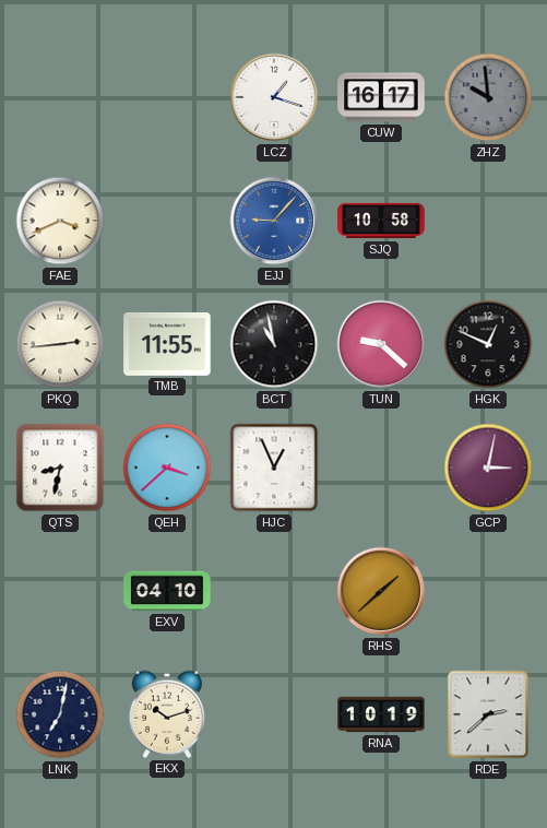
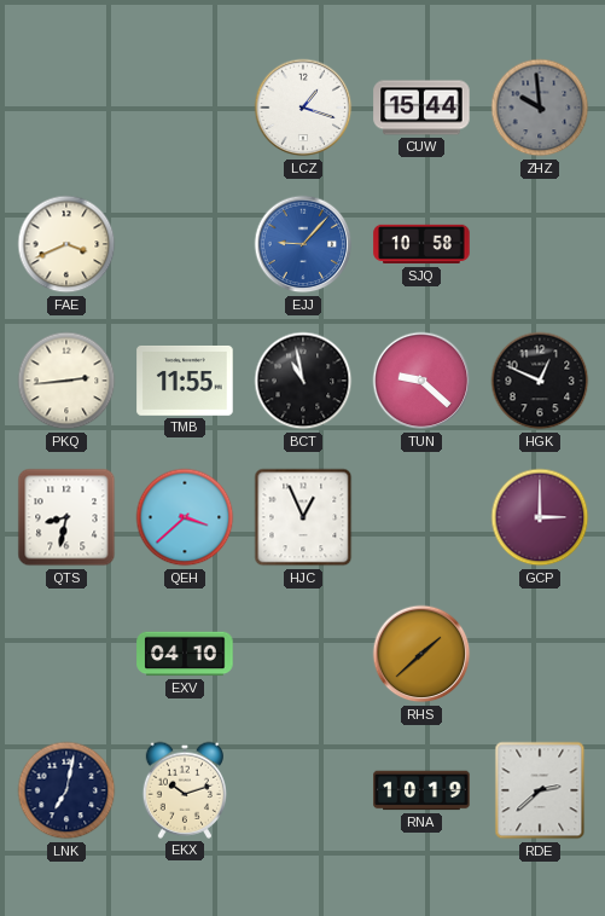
CUW: 16:17 -> 15:44
GCP: 3:02 -> 3:00
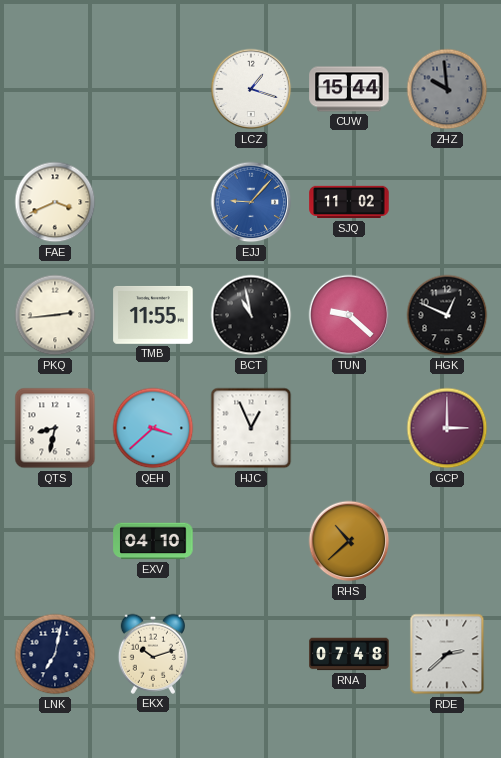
SJQ: 10:58 -> 11:02
RHS: 1:38 -> 10:38
RNA: 10:19 -> 07:48
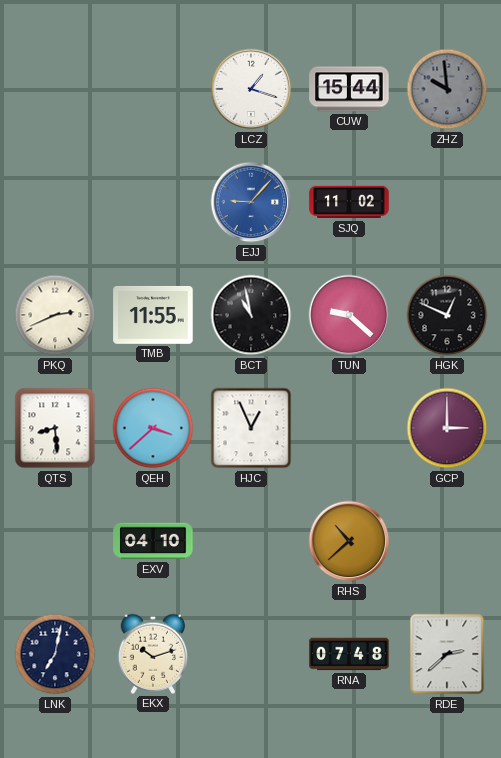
FAE: 3:41 -> none
PKQ: 2:44 -> 2:41
QTS: 8:32 -> 8:29
